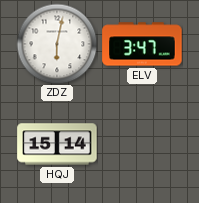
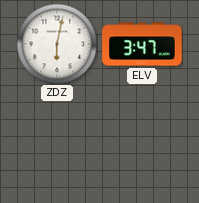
HQJ: 15:14 -> none
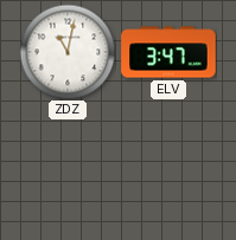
ZDZ: 6:02 -> 11:02
